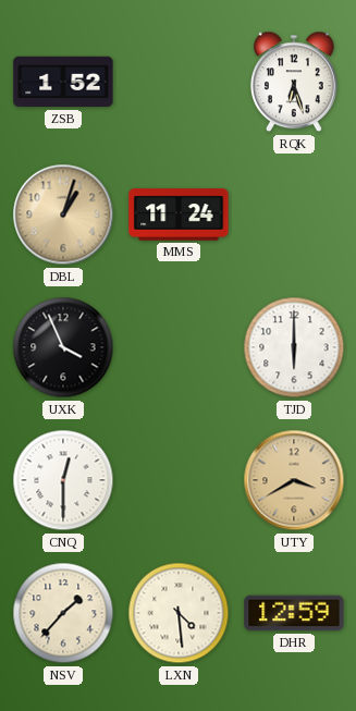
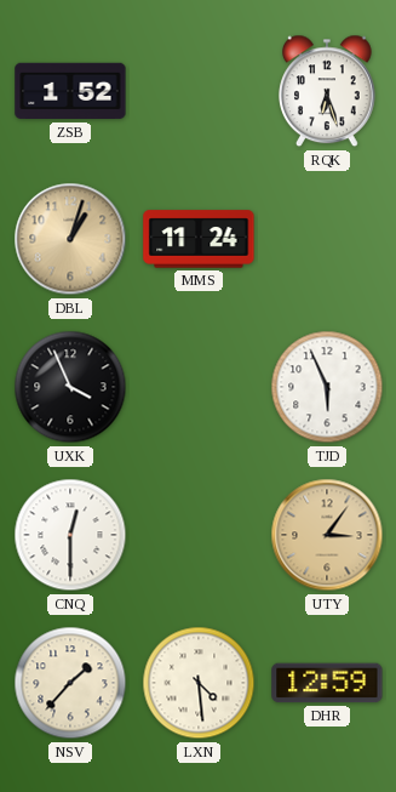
TJD: 6:00 -> 5:56
UTY: 3:40 -> 3:06
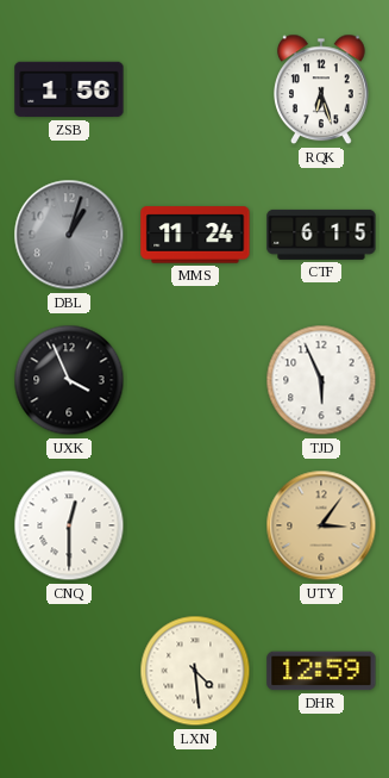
ZSB: 1:52 -> 1:56
DBL dial: champagne -> grey
CTF: none -> 6:15
NSV: 1:37 -> none
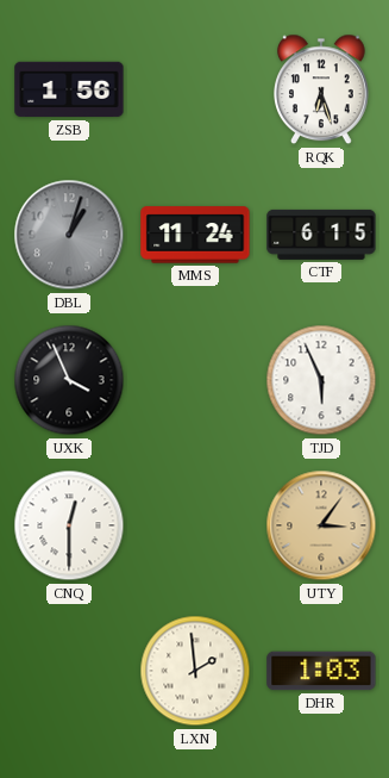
LXN: 4:29 -> 1:59
DHR: 12:59 -> 1:03
